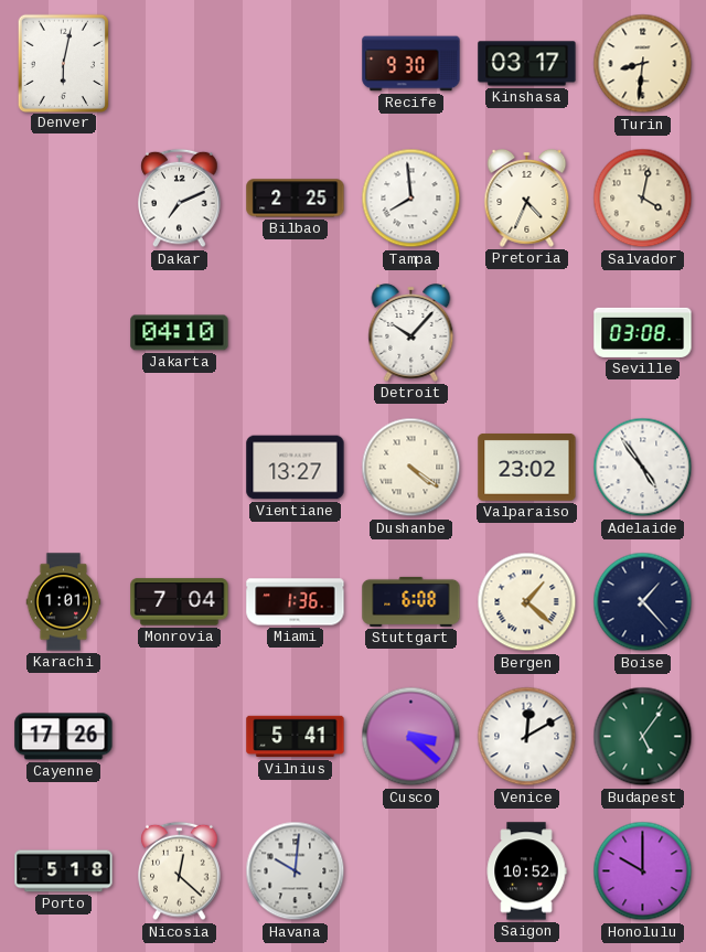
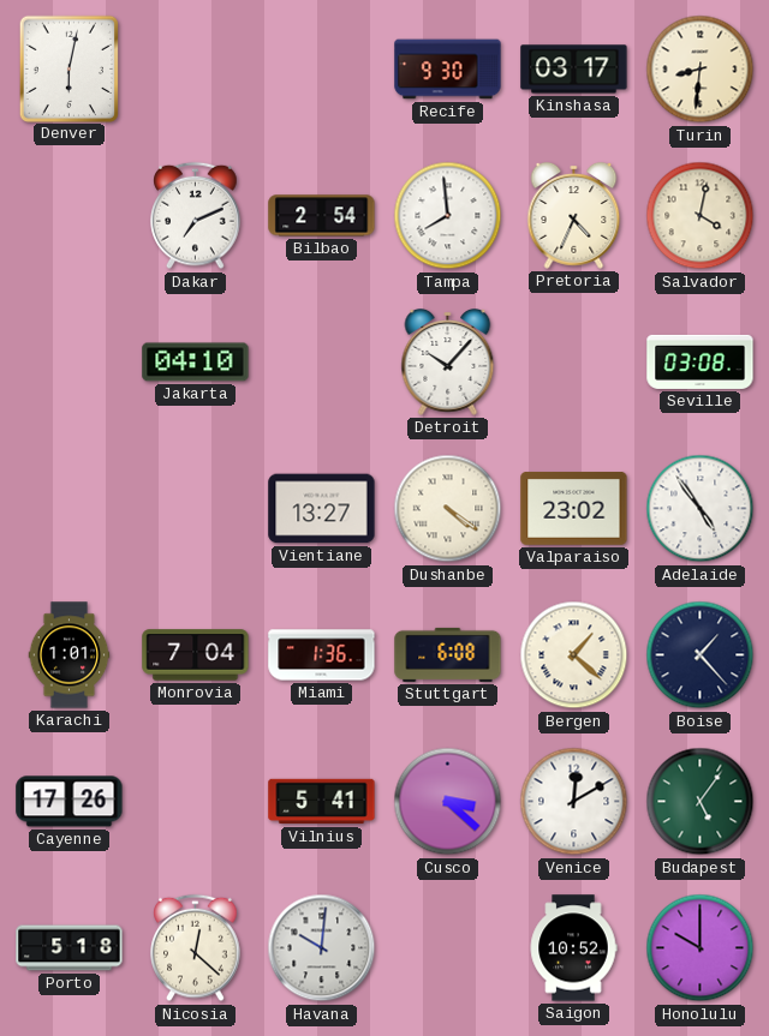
Bilbao: 2:25 -> 2:54
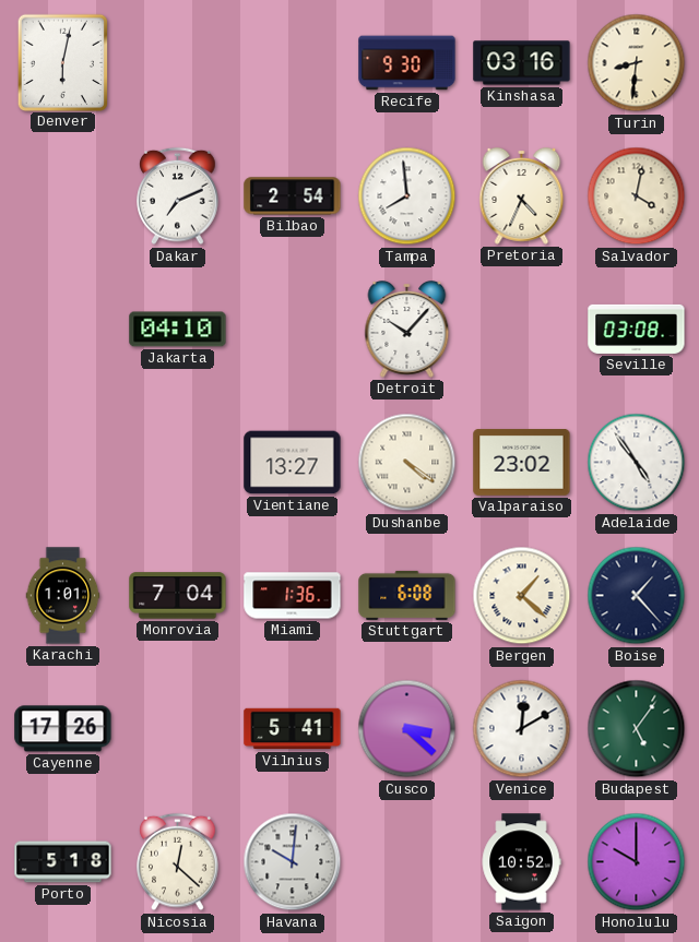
Kinshasa: 03:17 -> 03:16
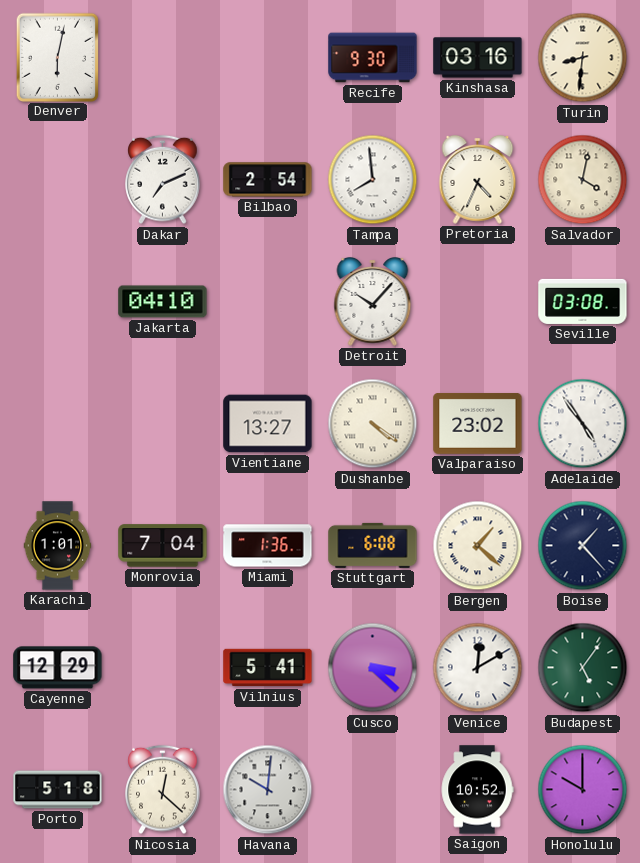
Cayenne: 17:26 -> 12:29
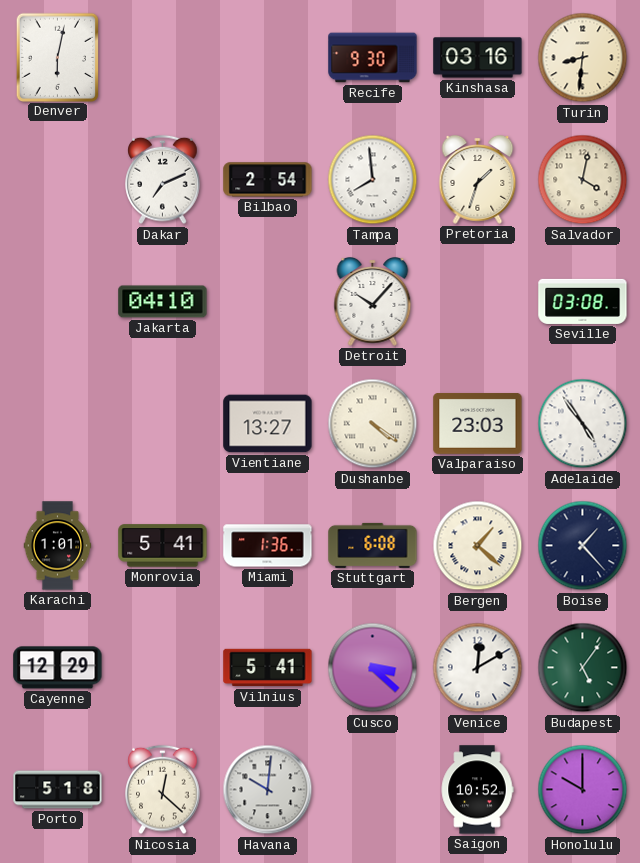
Pretoria: 4:34 -> 1:33
Valparaiso: 23:02 -> 23:03
Monrovia: 7:04 -> 5:41
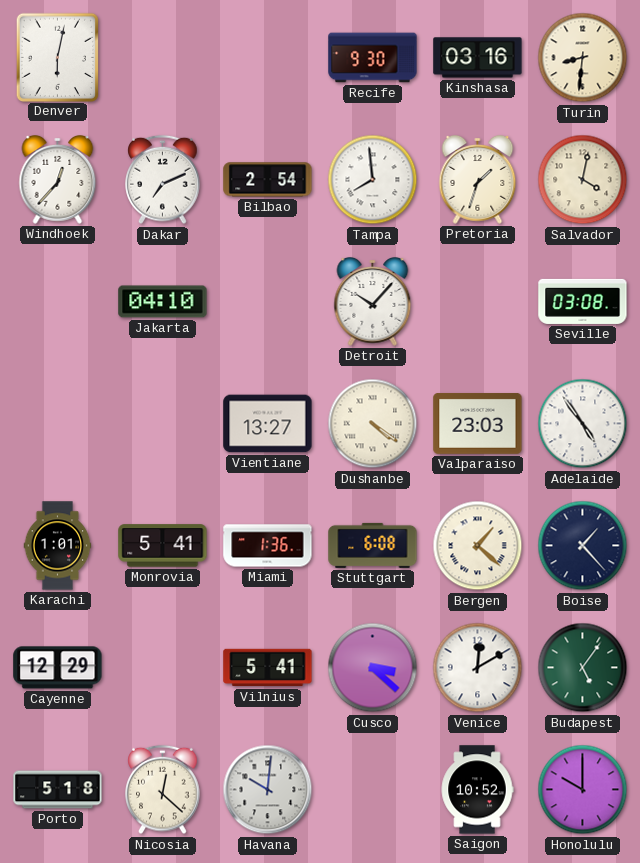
Windhoek: none -> 12:37
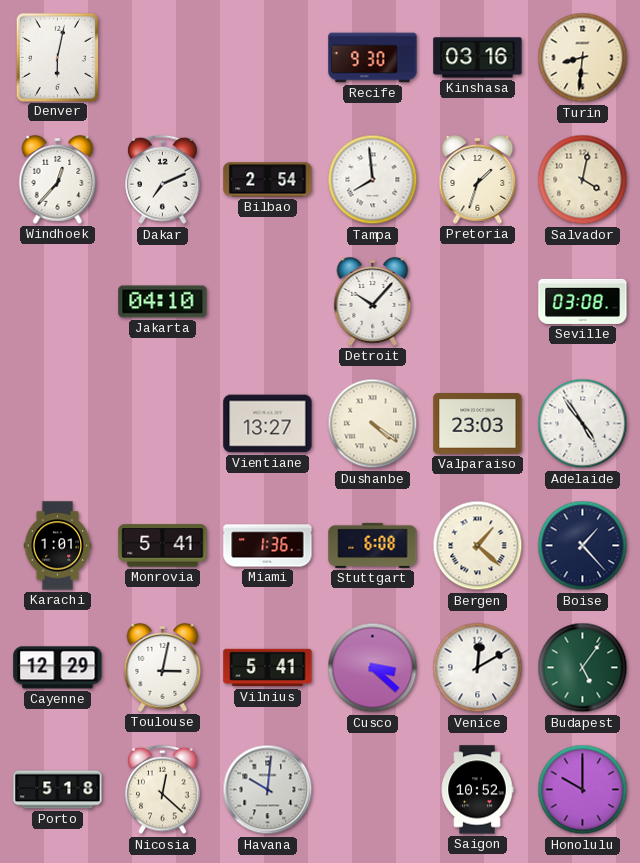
Toulouse: none -> 3:02
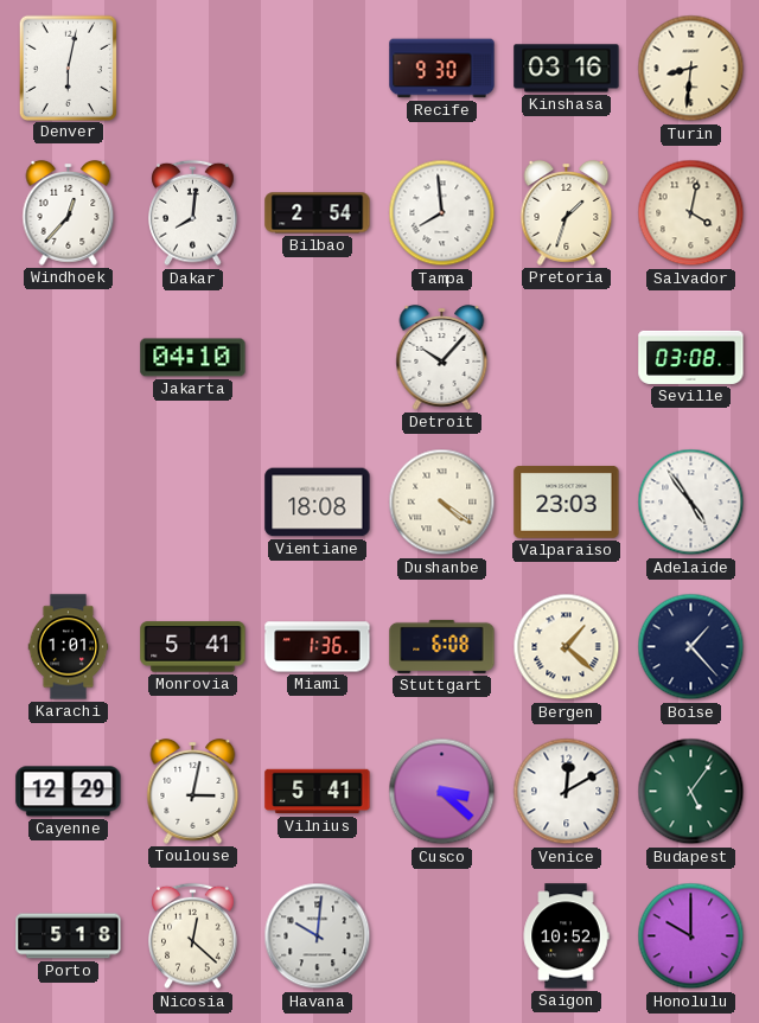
Dakar: 7:11 -> 8:01
Vientiane: 13:27 -> 18:08
